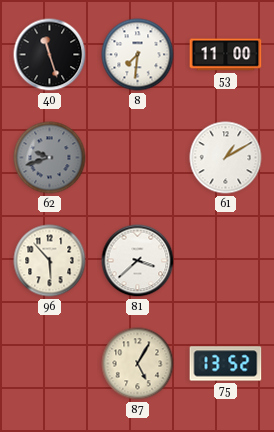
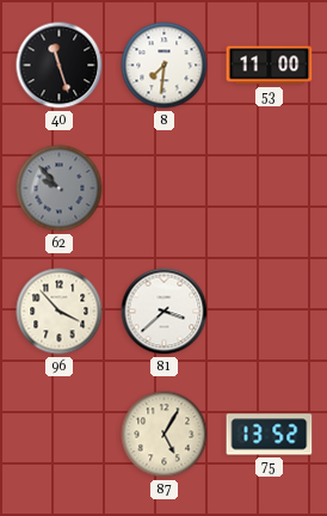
62: 9:42 -> 9:53
61: 1:10 -> none
96: 5:53 -> 3:53
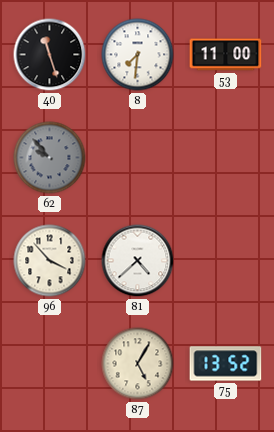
81: 3:38 -> 4:38
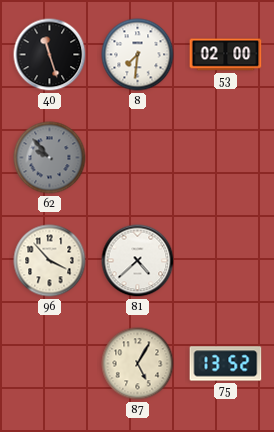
53: 11:00 -> 02:00
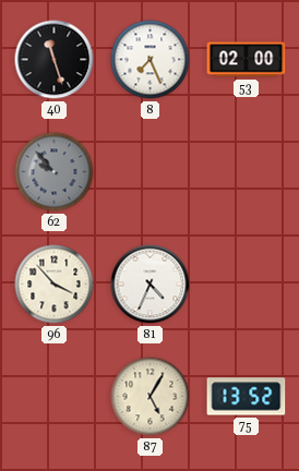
8: 7:31 -> 7:26
81: 4:38 -> 4:34
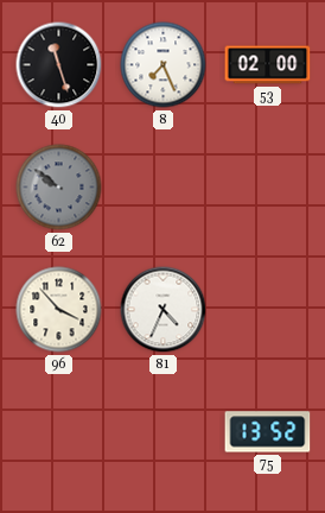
62: 9:53 -> 9:51
87: 5:05 -> none
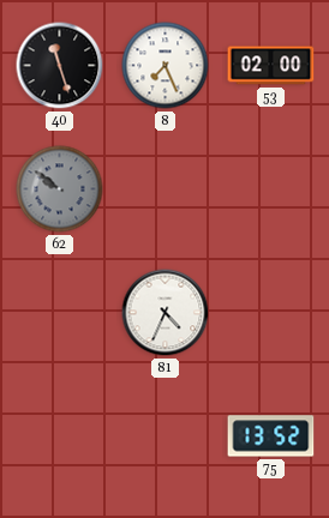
96: 3:53 -> none
